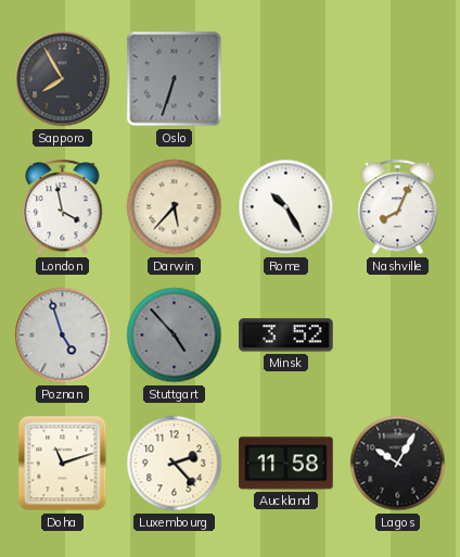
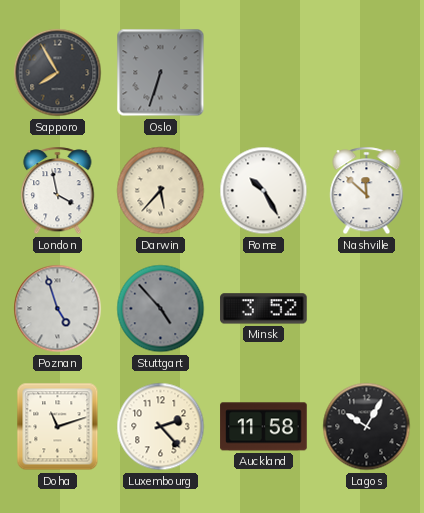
Nashville: 8:04 -> 11:52
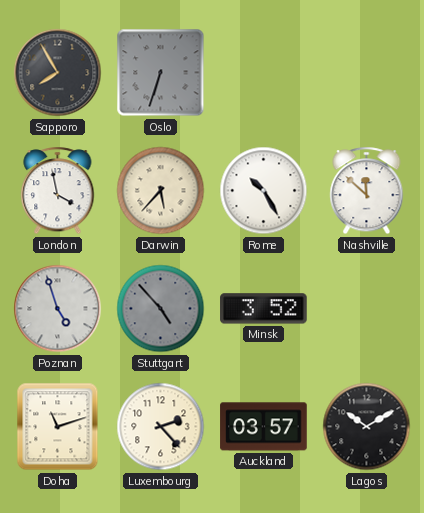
Auckland: 11:58 -> 03:57
Lagos: 10:05 -> 10:10
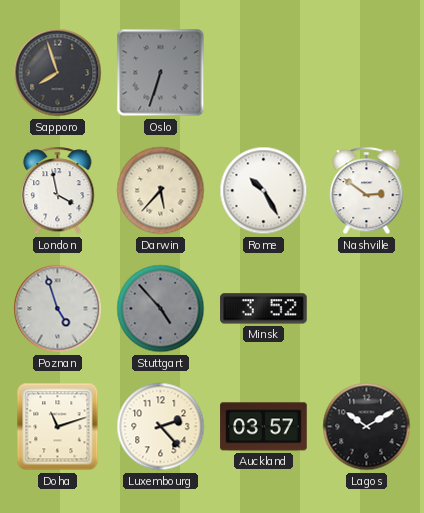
Sapporo: 7:55 -> 7:57
Nashville: 11:52 -> 2:51
